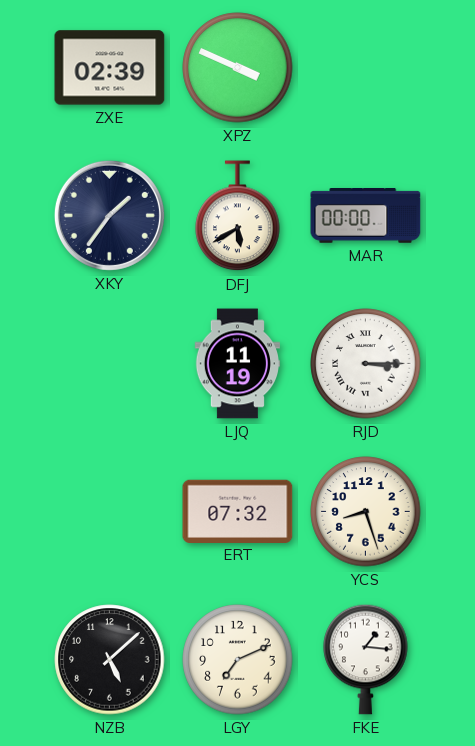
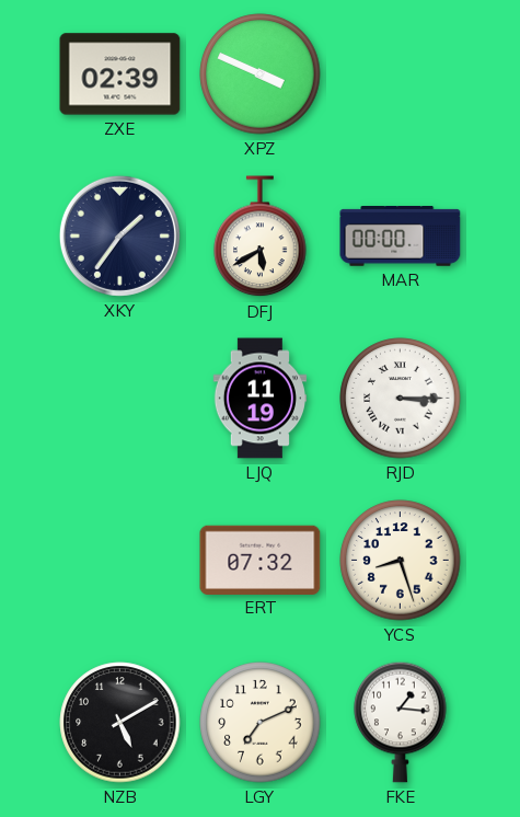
NZB: 5:08 -> 5:10
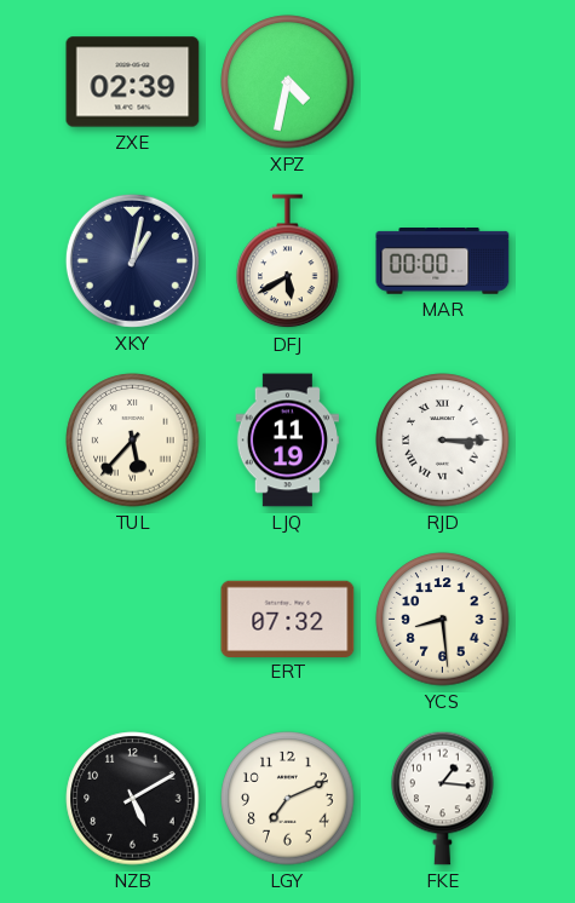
XPZ: 3:49 -> 4:32
XKY: 1:36 -> 1:02
TUL: none -> 5:37
YCS: 8:27 -> 8:29
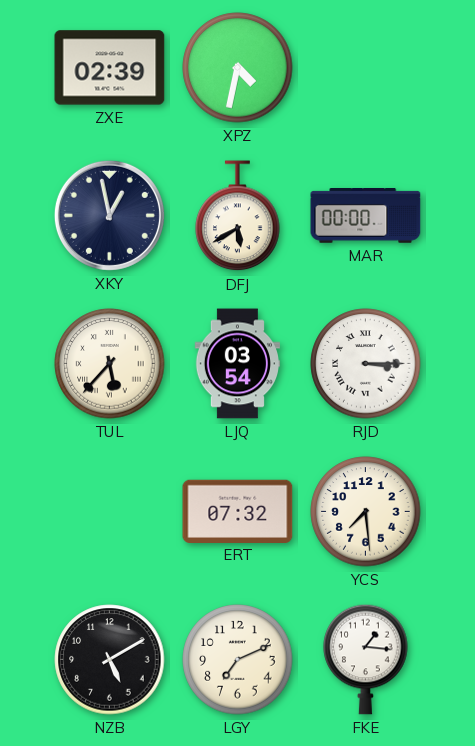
XKY: 1:02 -> 12:58
LJQ: 11:19 -> 03:54
YCS: 8:29 -> 7:29
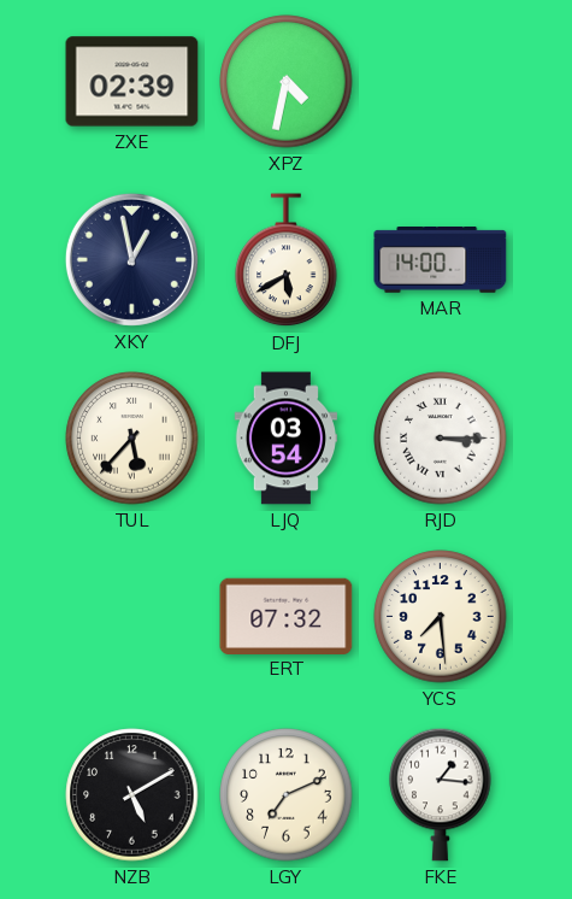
MAR: 00:00 -> 14:00
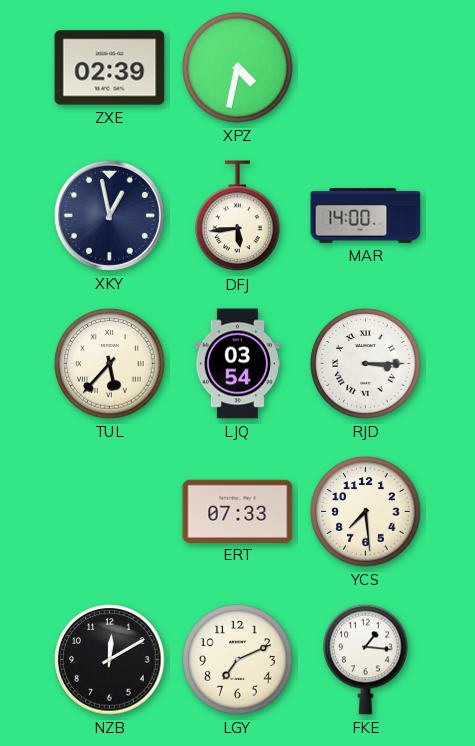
DFJ: 5:40 -> 5:44
ERT: 07:32 -> 07:33
NZB: 5:10 -> 12:10
